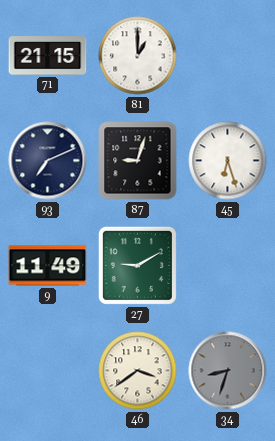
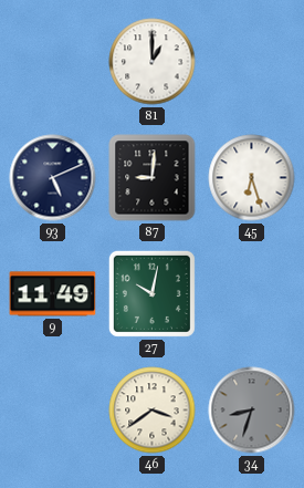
71: 21:15 -> none
93: 7:11 -> 5:11
87: 9:03 -> 9:01
27: 9:10 -> 10:02
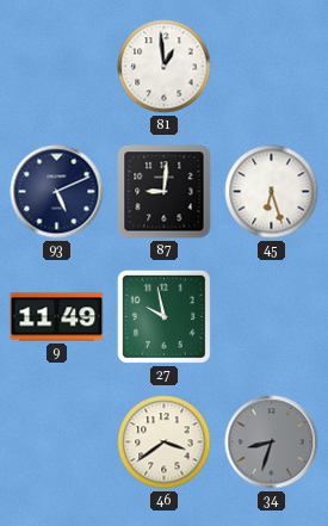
81: 1:00 -> 12:59
27: 10:02 -> 9:58
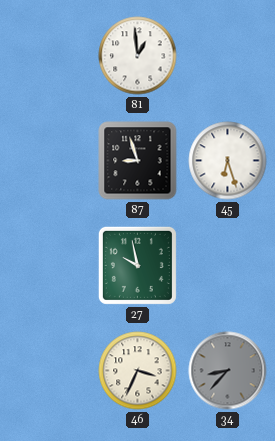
93: 5:11 -> none
87: 9:01 -> 8:57
9: 11:49 -> none
46: 3:39 -> 3:34
34: 8:33 -> 8:37
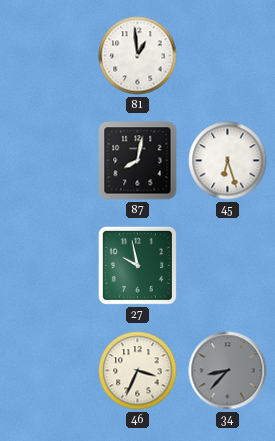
87: 8:57 -> 8:02
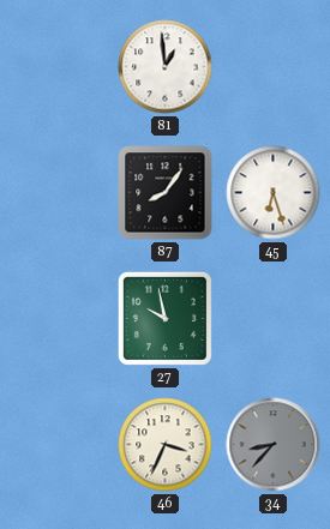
87: 8:02 -> 8:06
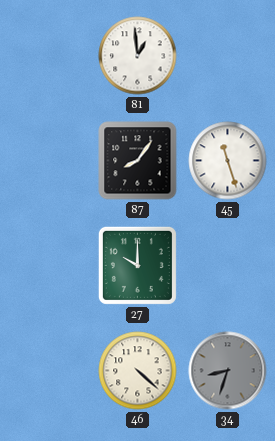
45: 6:27 -> 11:27
27: 9:58 -> 10:00
46: 3:34 -> 4:22
34: 8:37 -> 8:33
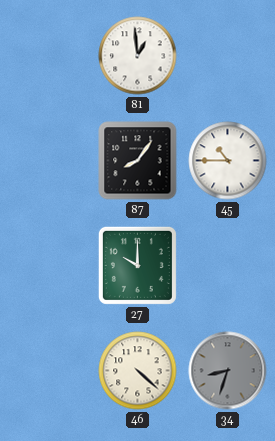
45: 11:27 -> 10:45
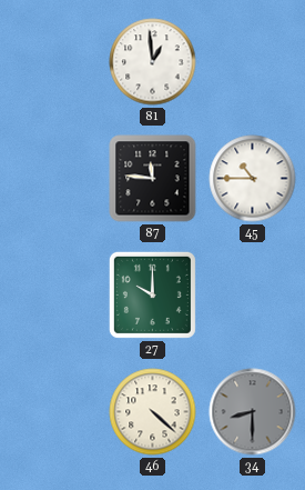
87: 8:06 -> 11:46
34: 8:33 -> 8:30
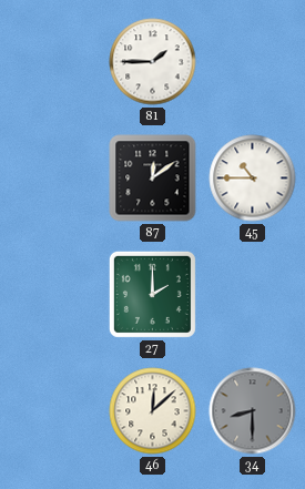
81: 12:59 -> 1:45
87: 11:46 -> 12:09
27: 10:00 -> 2:00
46: 4:22 -> 12:08
